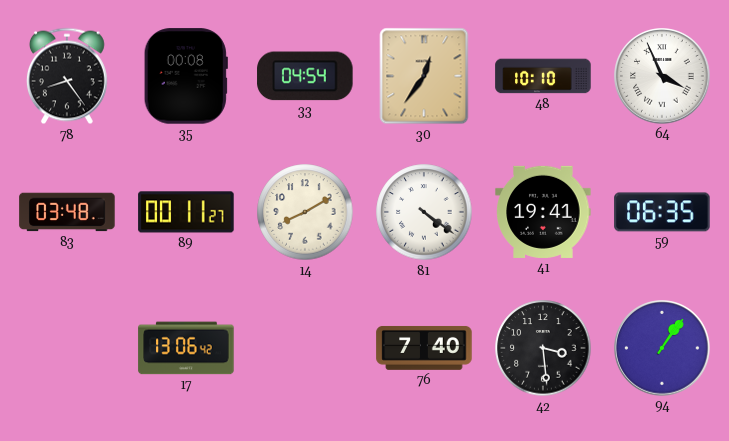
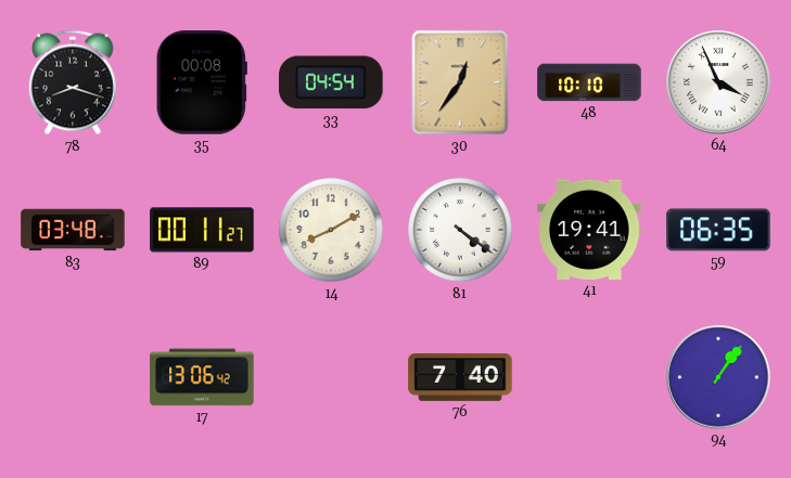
78: 8:24 -> 8:18
42: 3:29 -> none
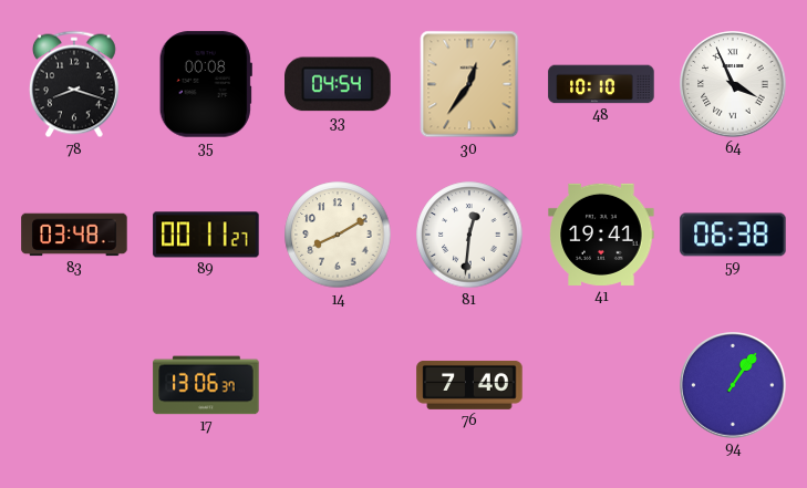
81: 4:21 -> 12:31
59: 06:35 -> 06:38
17: 13:06:42 -> 13:06:37
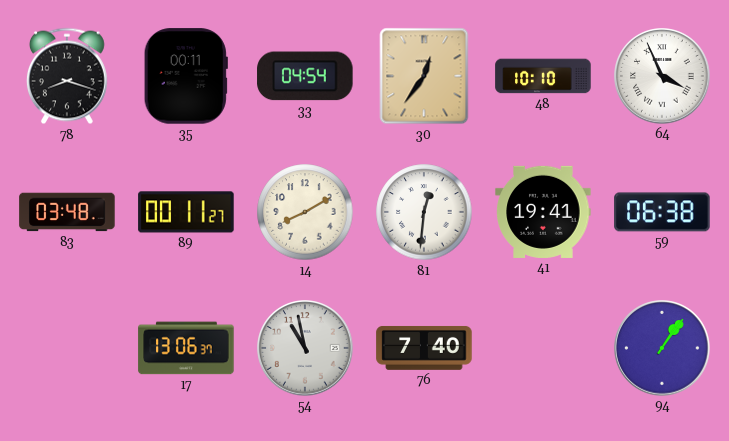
35: 00:08 -> 00:11
54: none -> 10:58
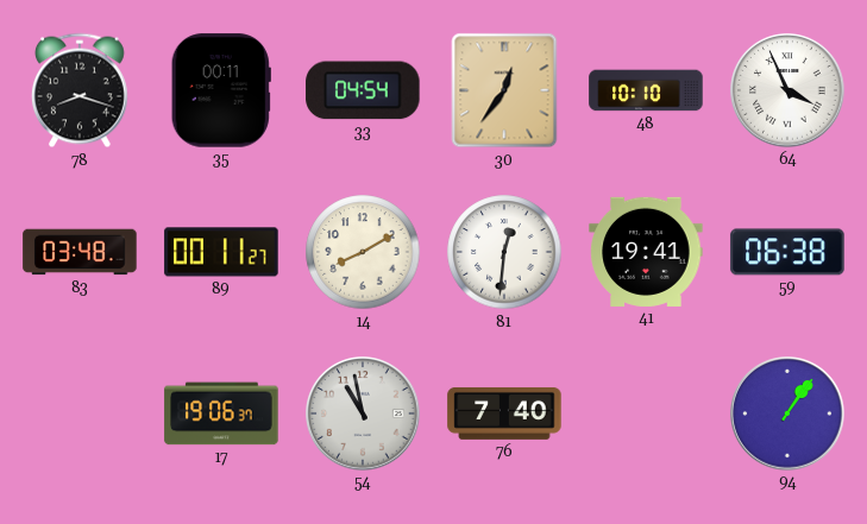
17: 13:06 -> 19:06
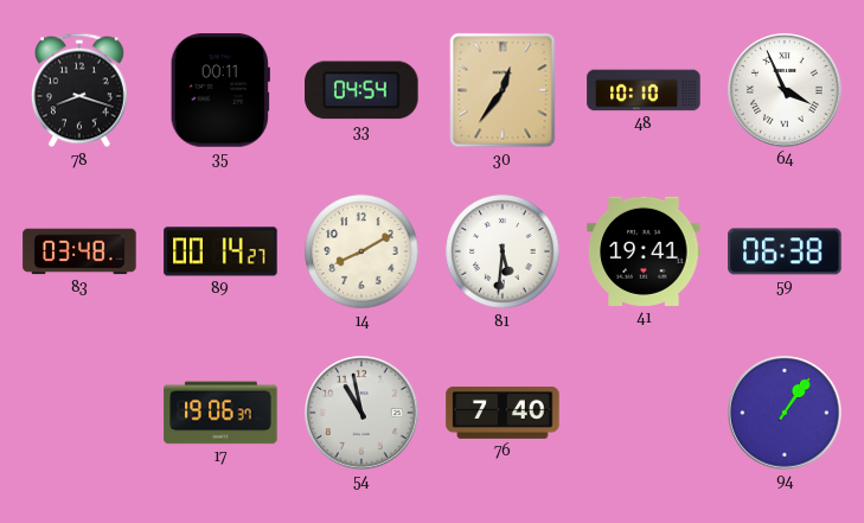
89: 00:11 -> 00:14
81: 12:31 -> 5:31
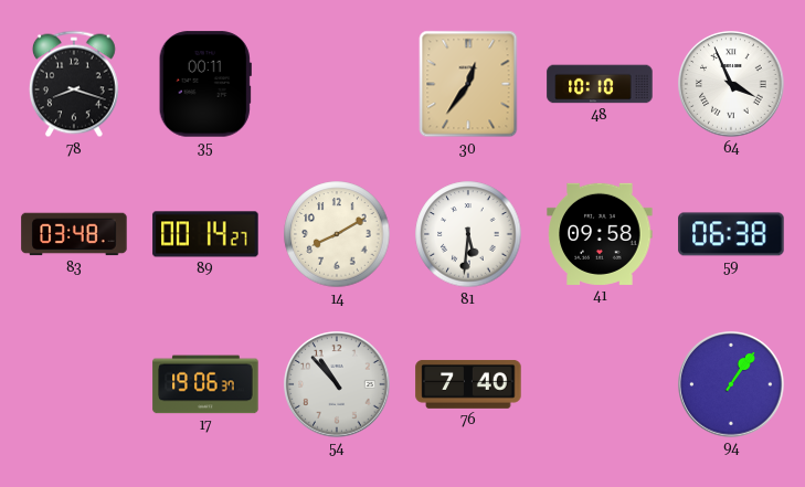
33: 04:54 -> none
41: 19:41 -> 09:58
54: 10:58 -> 10:53
